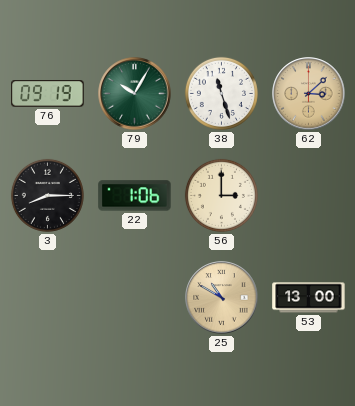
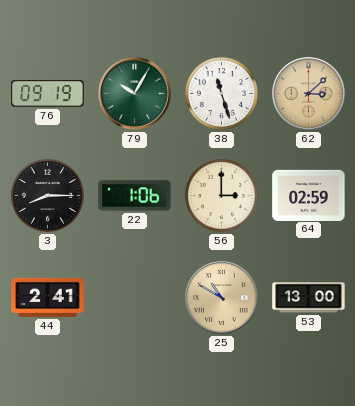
64: none -> 02:59
44: none -> 2:41
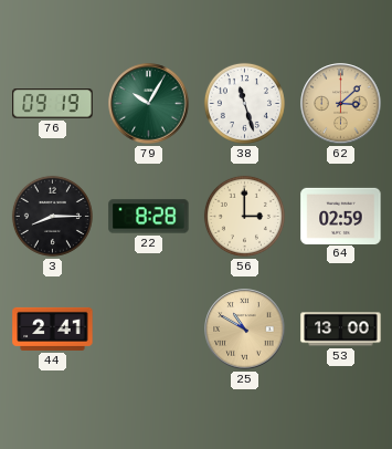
22: 1:06 -> 8:28
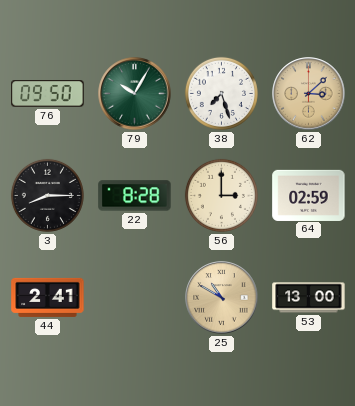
76: 09:19 -> 09:50
38: 11:27 -> 7:27
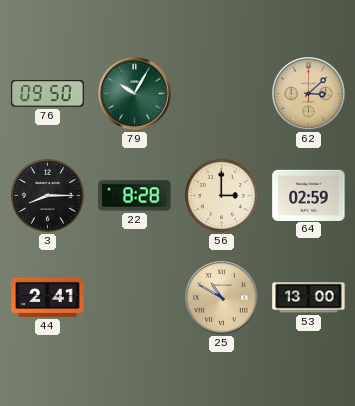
38: 7:27 -> none
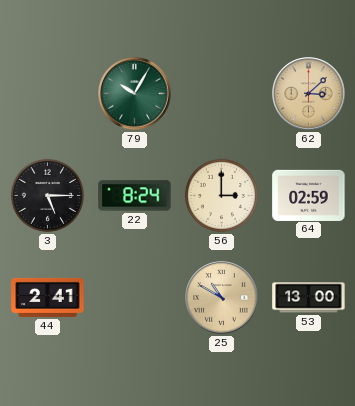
76: 09:50 -> none
3: 8:15 -> 5:15
22: 8:28 -> 8:24
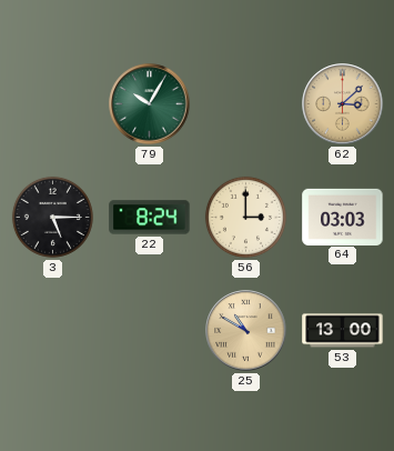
64: 02:59 -> 03:03
44: 2:41 -> none
